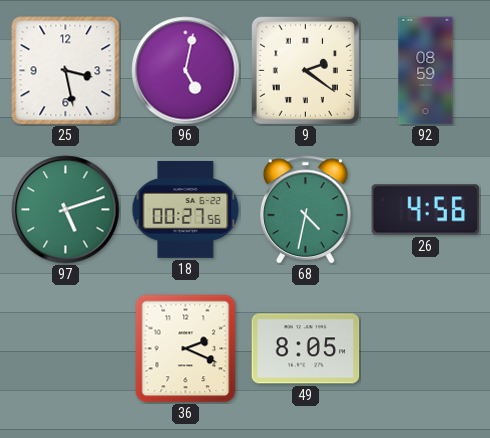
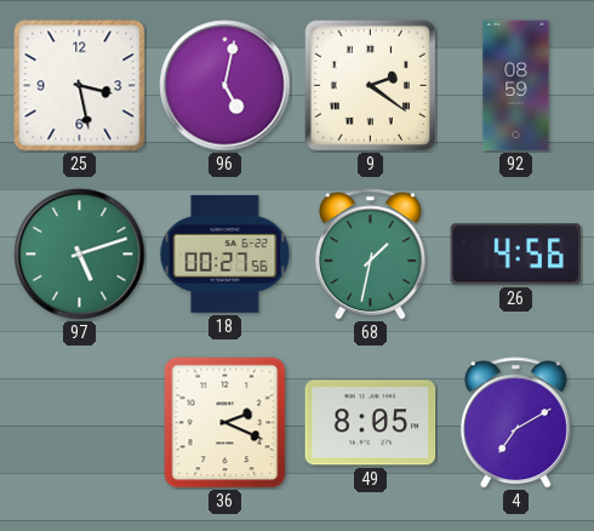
68: 4:32 -> 1:32
4: none -> 7:10
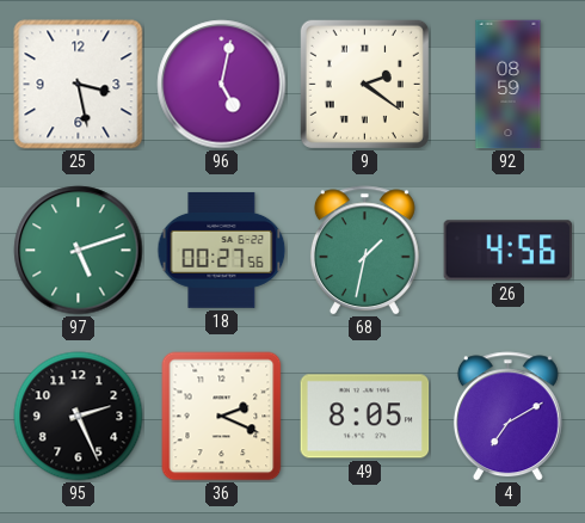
95: none -> 2:26
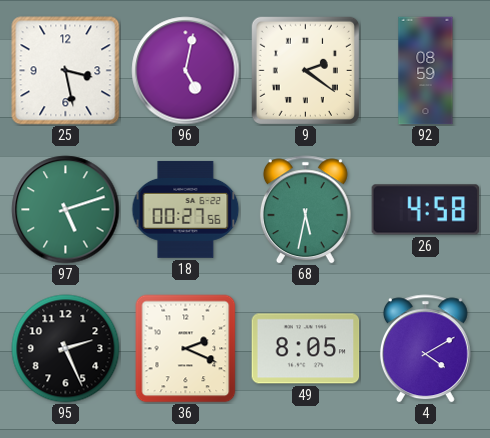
68: 1:32 -> 5:32
26: 4:56 -> 4:58
4: 7:10 -> 4:10
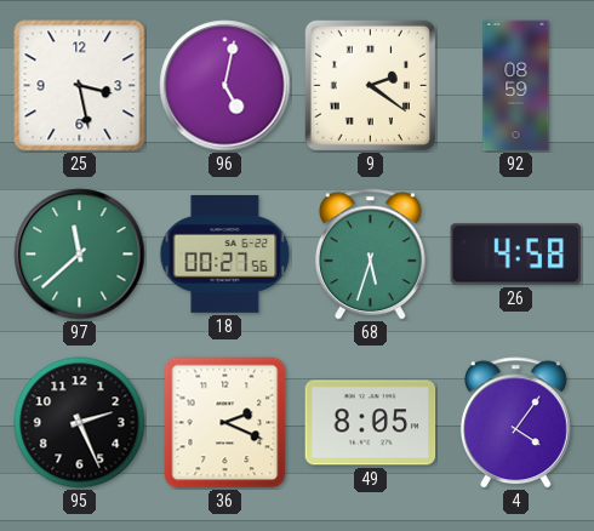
97: 5:12 -> 11:38
68: 5:32 -> 5:33
4: 4:10 -> 4:06
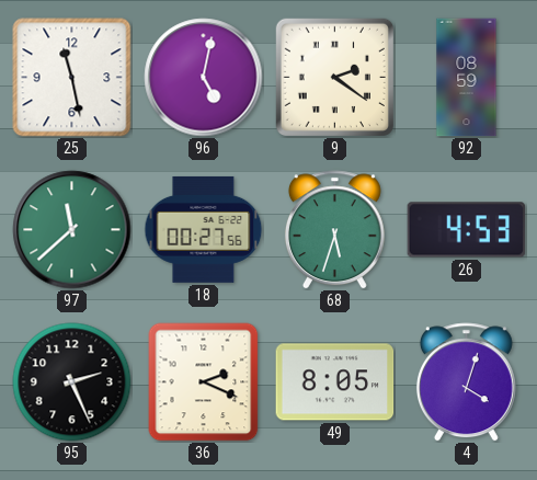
25: 3:28 -> 11:28
26: 4:58 -> 4:53
4: 4:06 -> 4:03
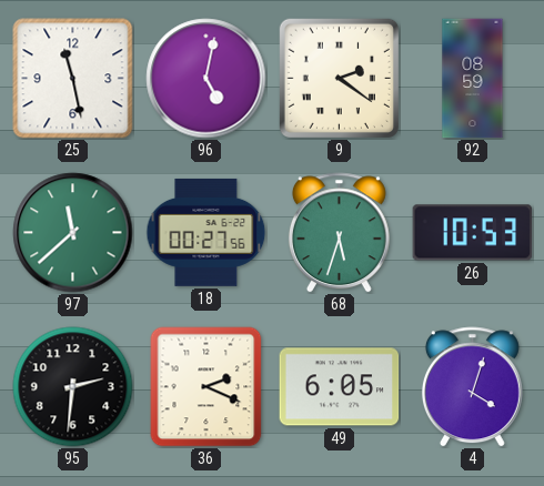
26: 4:53 -> 10:53
95: 2:26 -> 2:31
49: 8:05 -> 6:05
